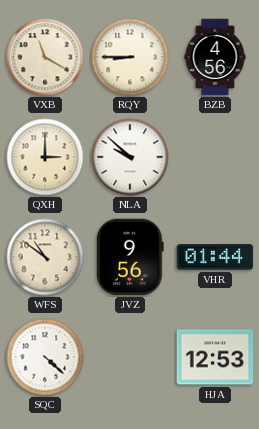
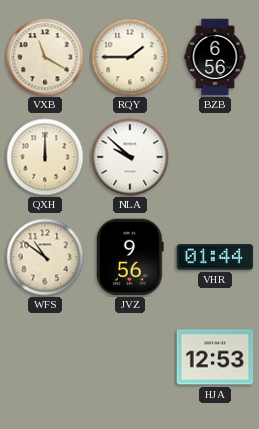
RQY: 8:45 -> 1:45
BZB: 4:56 -> 6:56
QXH: 3:00 -> 12:00
SQC: 4:22 -> none
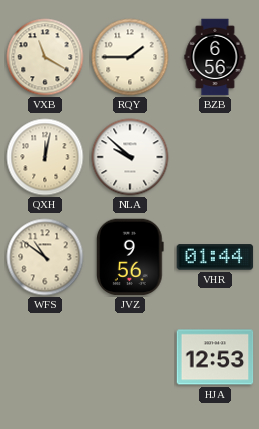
QXH: 12:00 -> 12:02
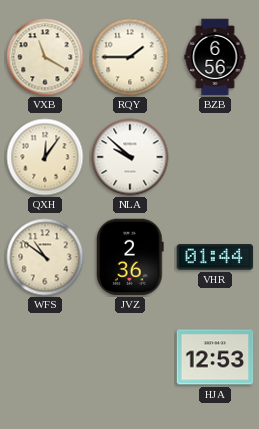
QXH: 12:02 -> 12:06
JVZ: 9:56 -> 2:36
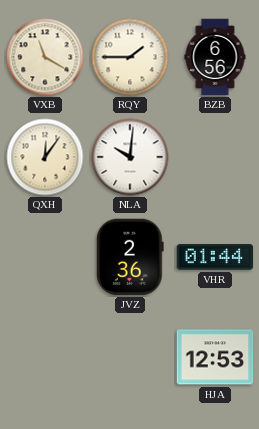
NLA: 9:52 -> 10:01
WFS: 10:51 -> none
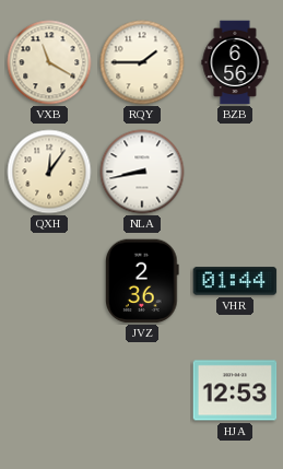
NLA: 10:01 -> 8:43
